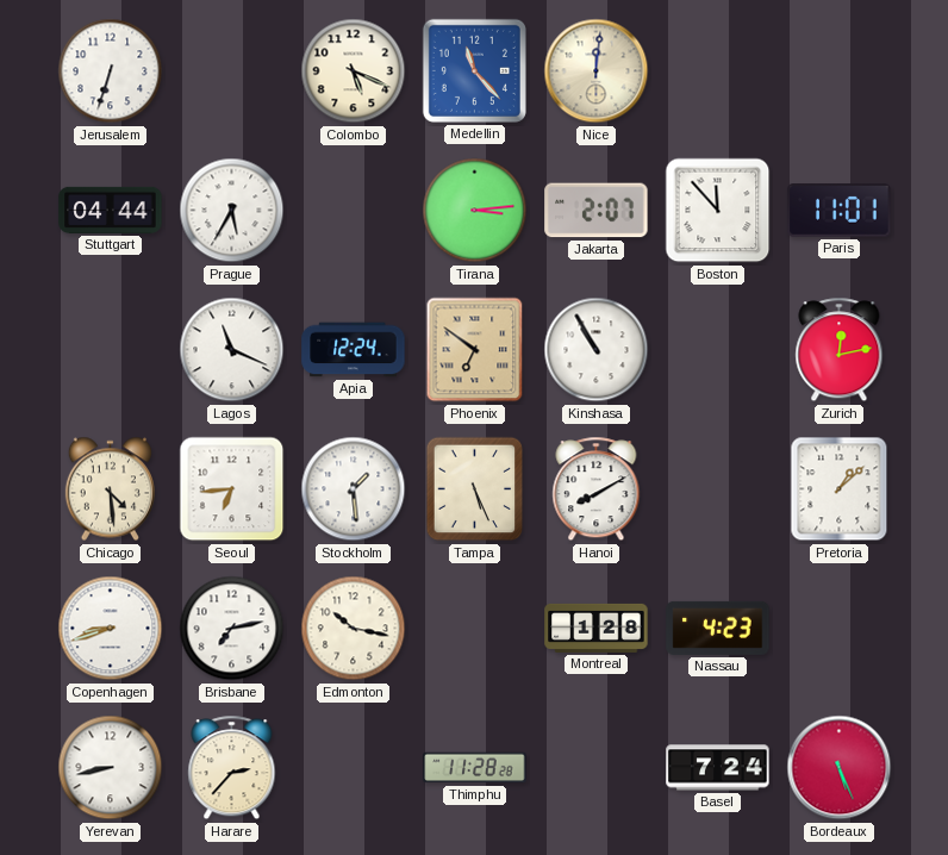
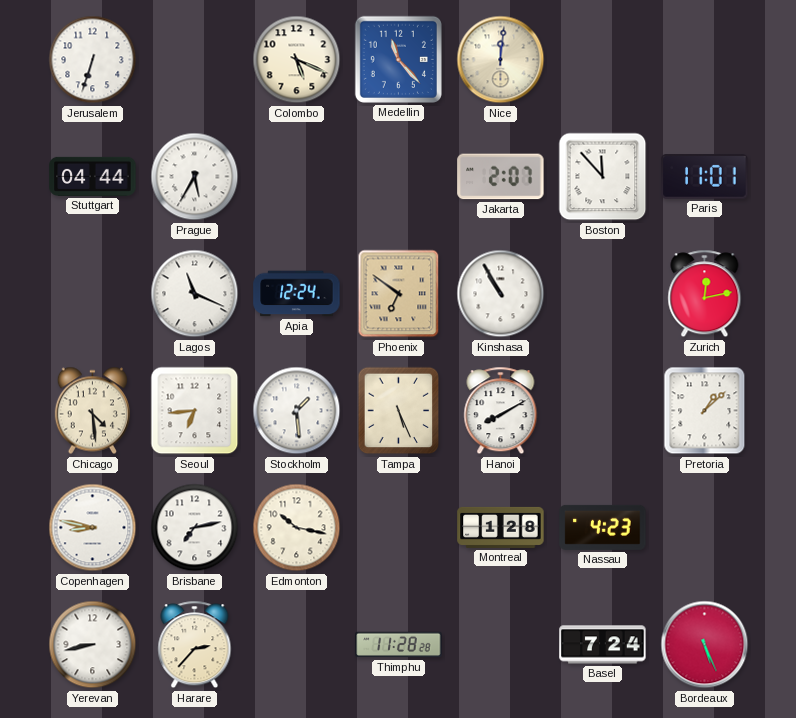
Tirana: 3:14 -> none
Copenhagen: 8:42 -> 8:47
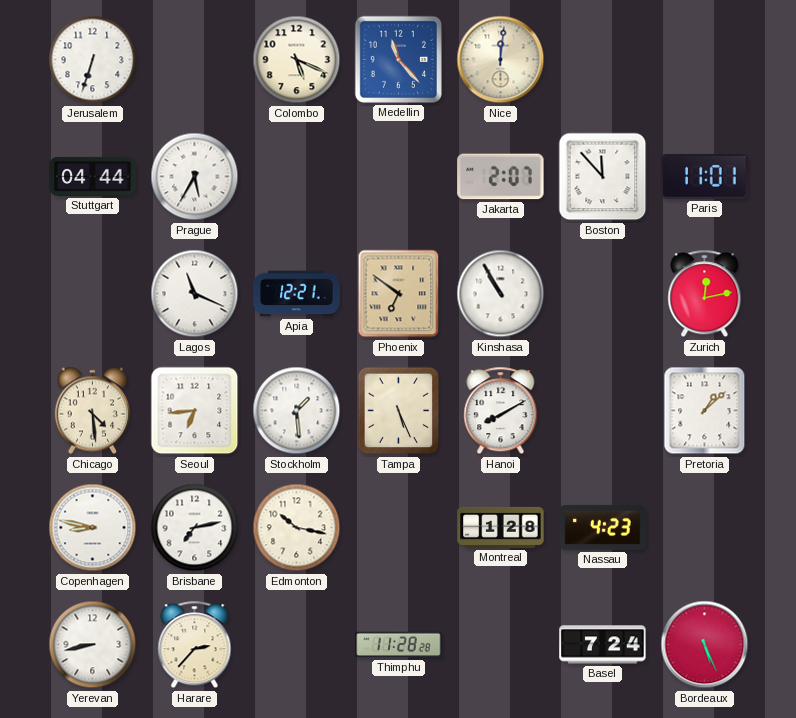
Apia: 12:24 -> 12:21
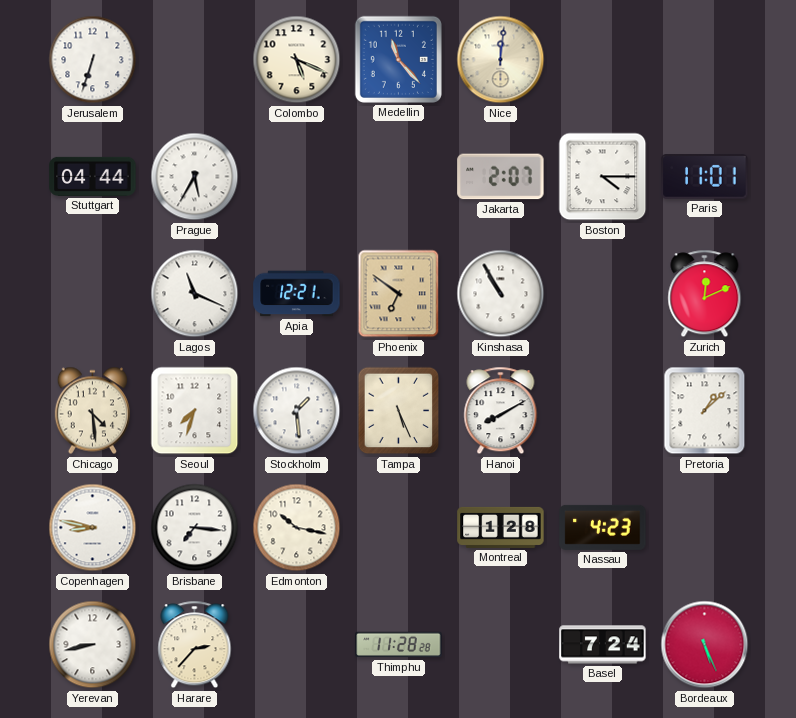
Boston: 11:53 -> 4:15
Zurich: 12:13 -> 12:11
Seoul: 6:44 -> 7:33
Brisbane: 7:13 -> 7:16
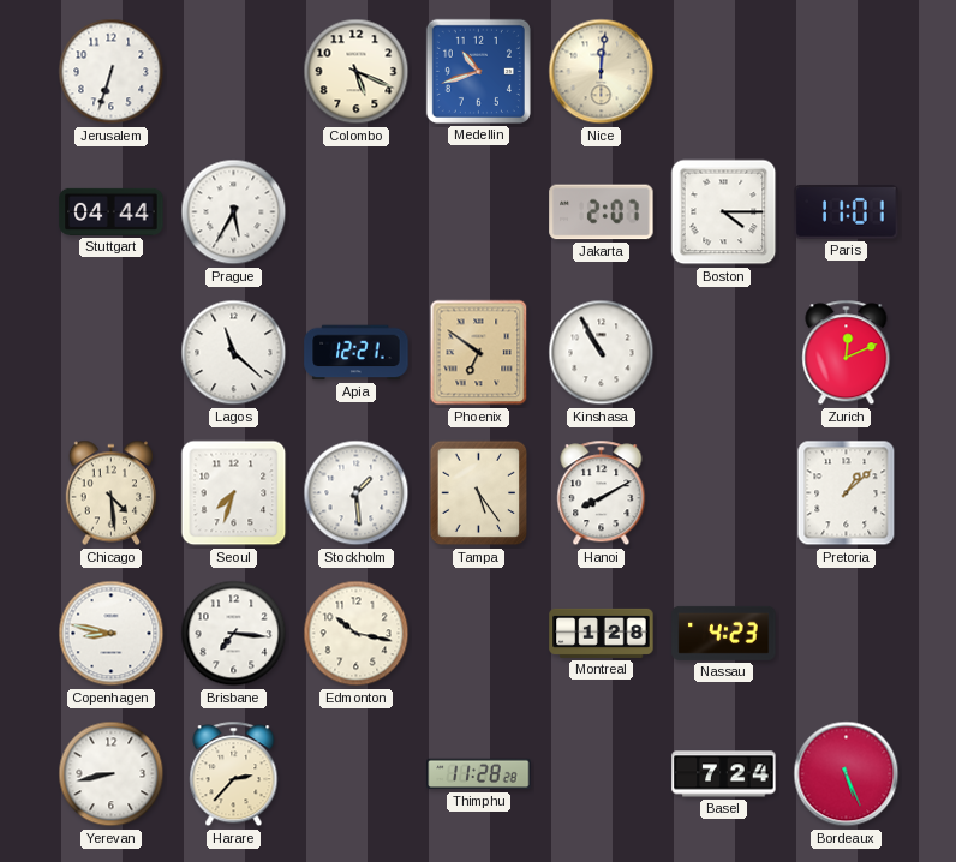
Medellin: 11:23 -> 10:42
Lagos: 11:19 -> 11:22
Tampa: 5:26 -> 5:24
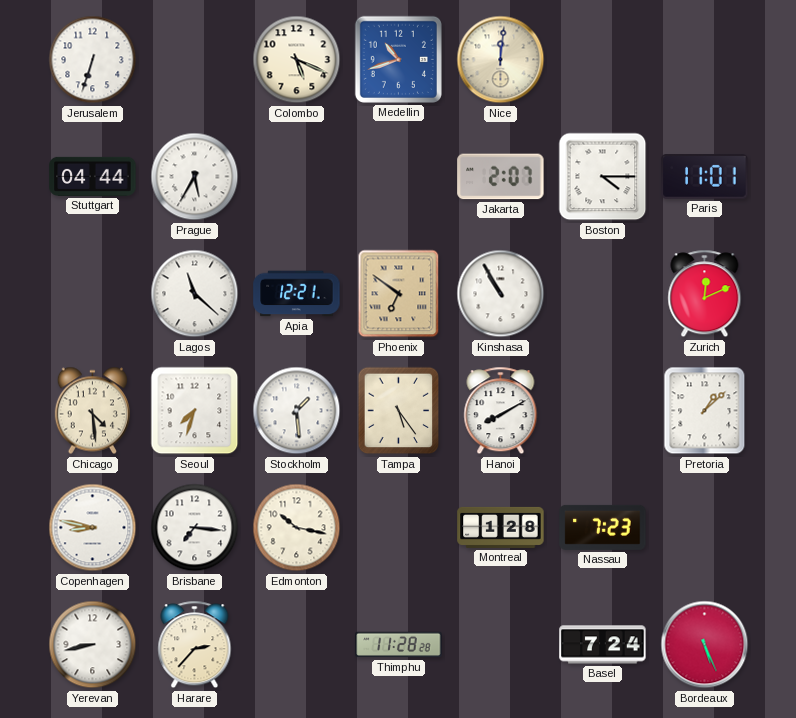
Nassau: 4:23 -> 7:23
